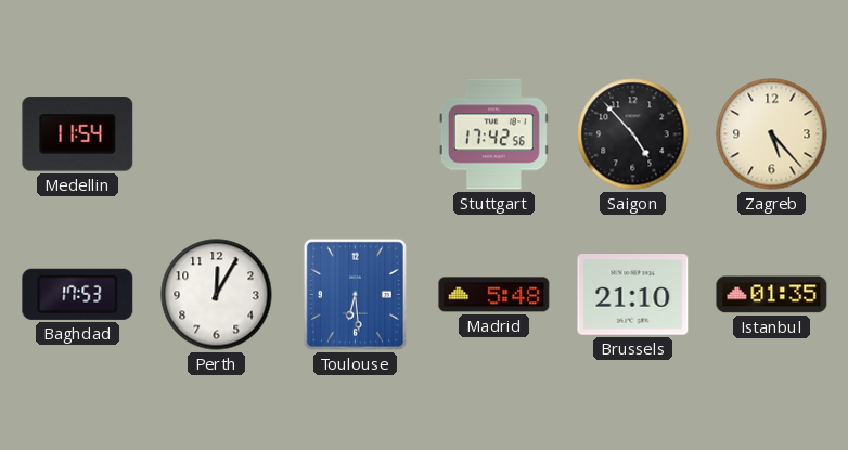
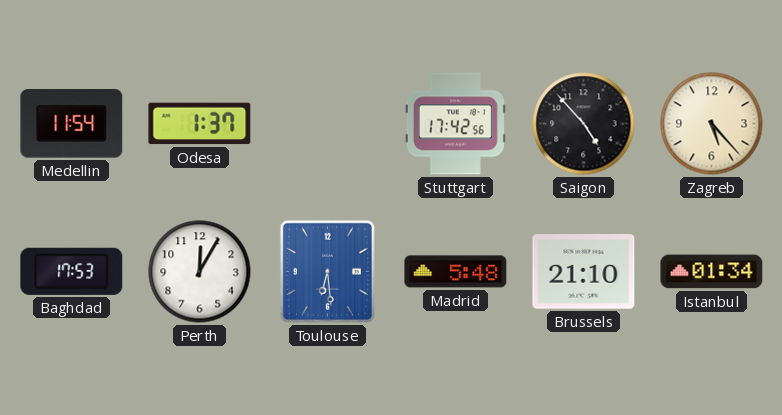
Odesa: none -> 1:37
Istanbul: 01:35 -> 01:34
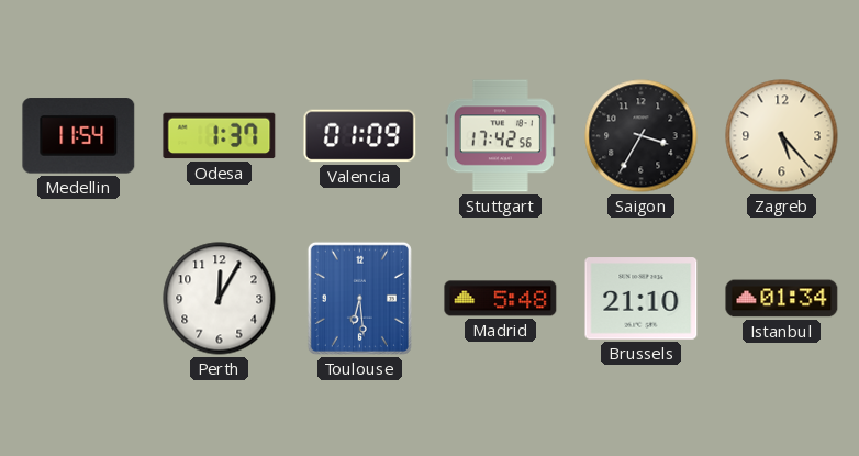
Valencia: none -> 01:09
Saigon: 4:53 -> 3:35
Baghdad: 17:53 -> none
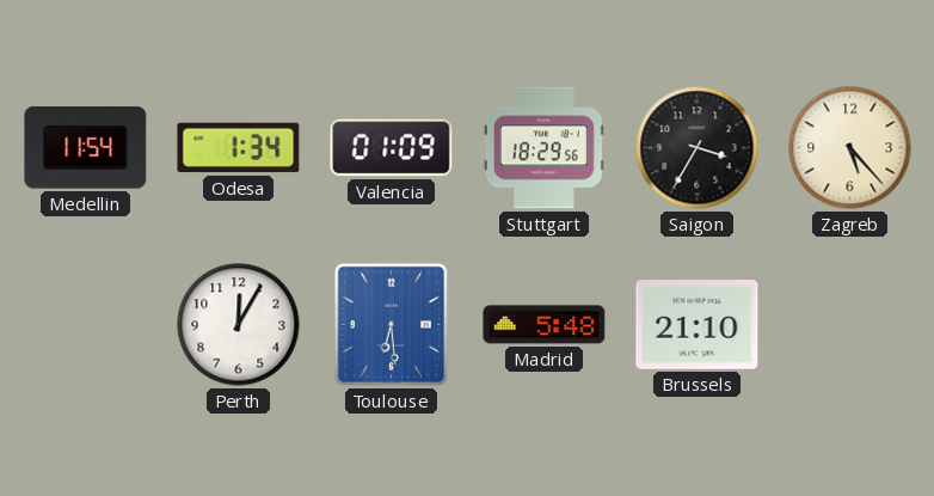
Odesa: 1:37 -> 1:34
Stuttgart: 17:42 -> 18:29
Istanbul: 01:34 -> none
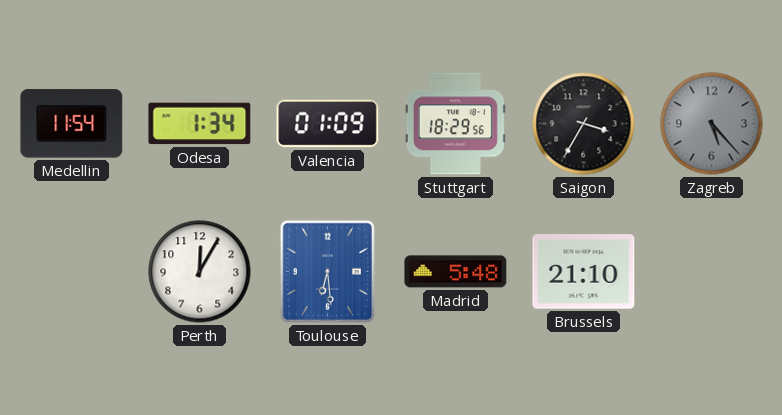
Zagreb dial: cream -> grey
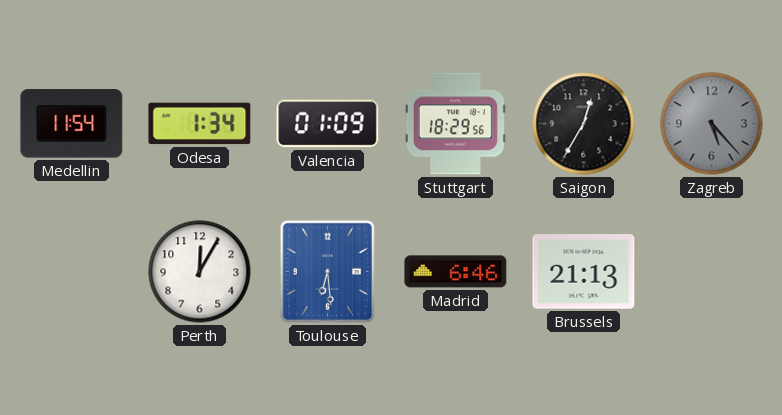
Saigon: 3:35 -> 12:35
Madrid: 5:48 -> 6:46
Brussels: 21:10 -> 21:13
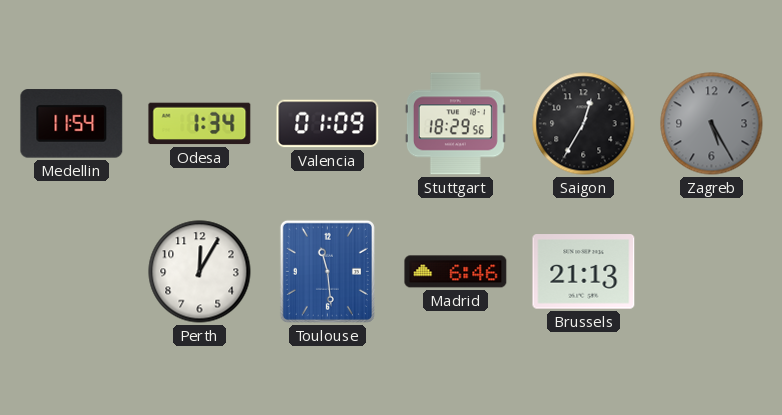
Zagreb: 5:23 -> 5:25
Toulouse: 6:29 -> 11:29
